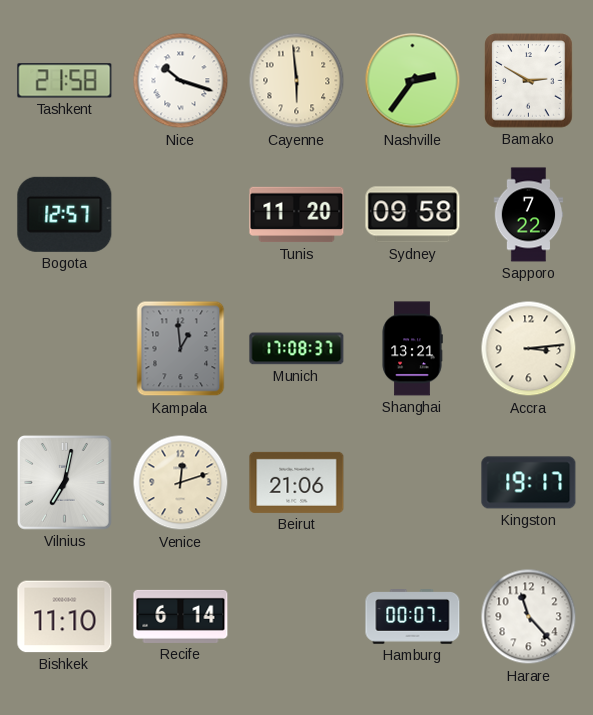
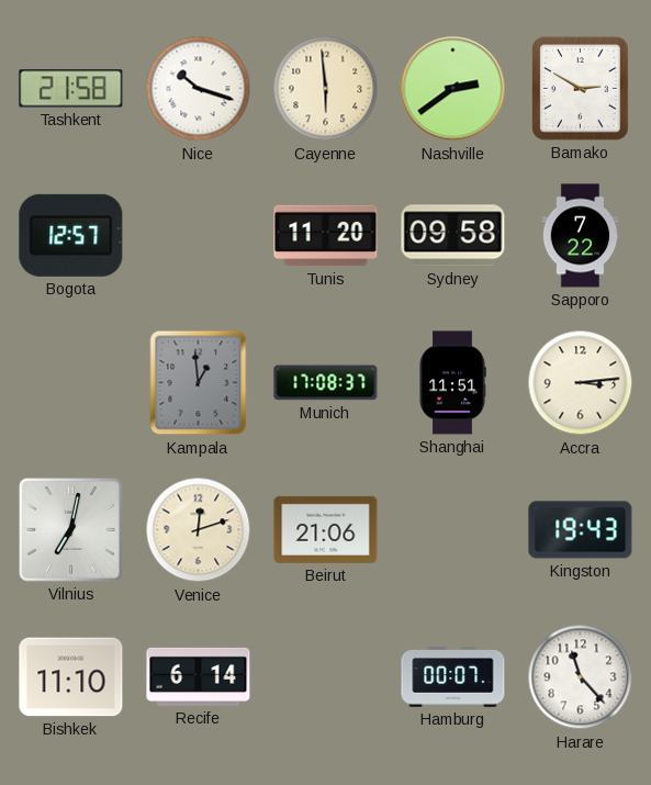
Nashville: 2:36 -> 2:39
Shanghai: 13:21 -> 11:51
Kingston: 19:17 -> 19:43
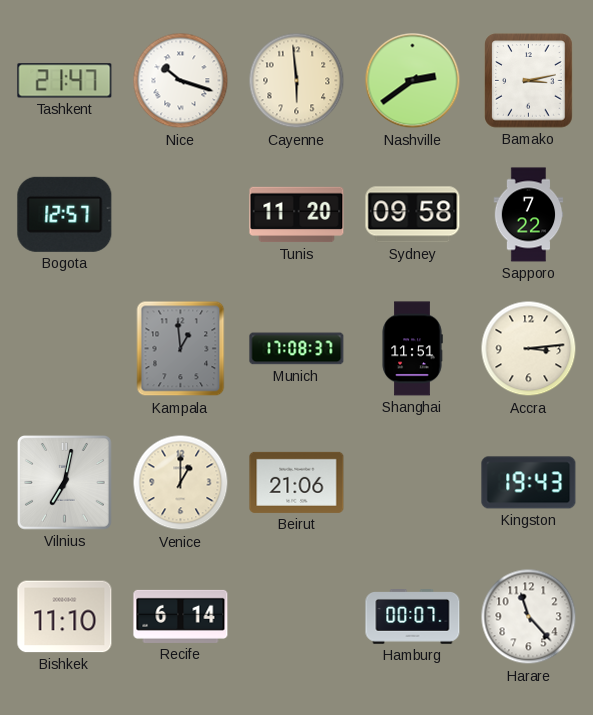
Tashkent: 21:58 -> 21:47
Bamako: 2:50 -> 3:13
Venice: 12:12 -> 1:00
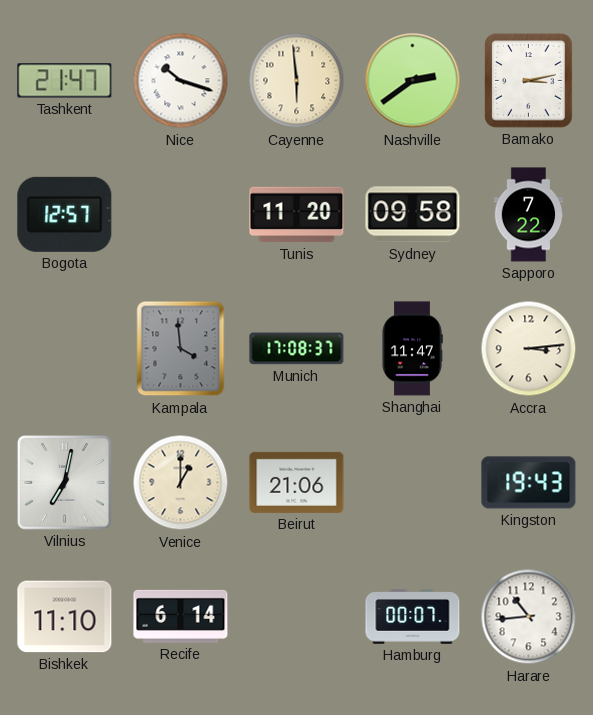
Kampala: 12:59 -> 3:59
Shanghai: 11:51 -> 11:47
Harare: 11:23 -> 10:44
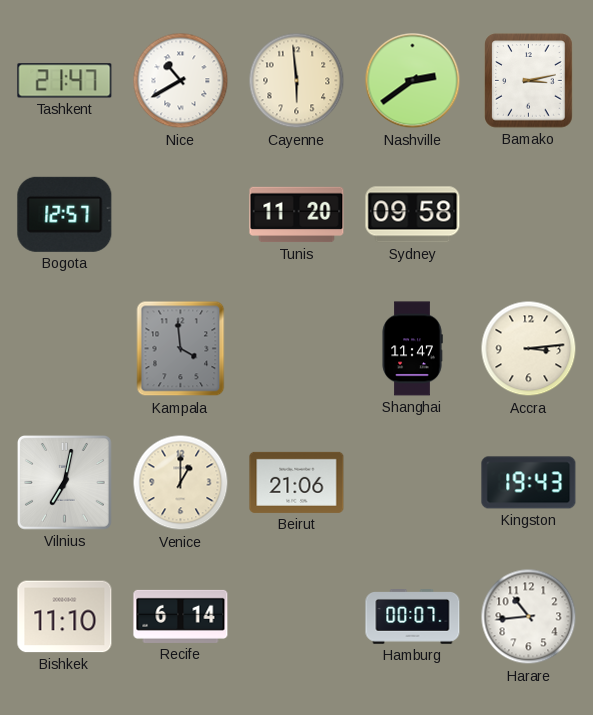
Nice: 10:18 -> 10:40
Sapporo: 7:22 -> none
Munich: 17:08 -> none
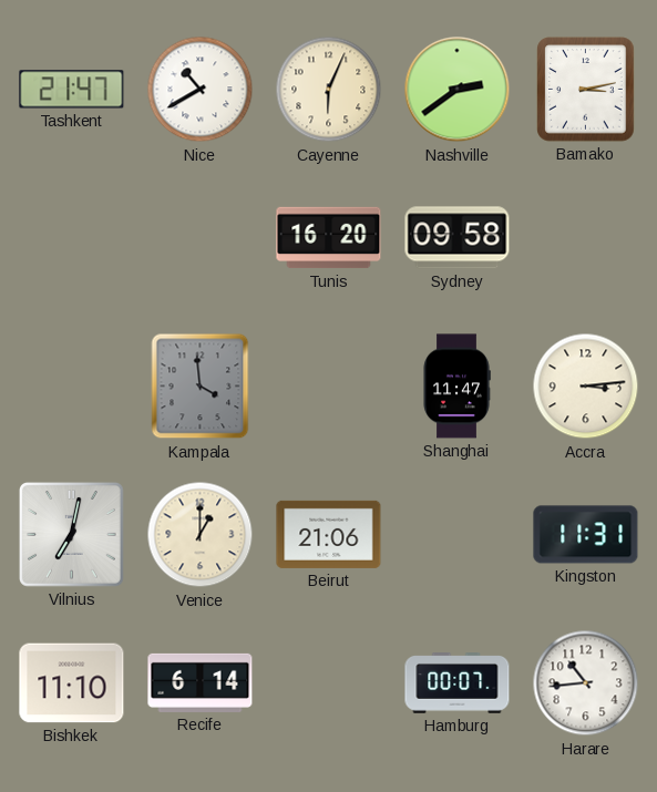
Cayenne: 5:59 -> 6:04
Bogota: 12:57 -> none
Tunis: 11:20 -> 16:20
Kingston: 19:43 -> 11:31
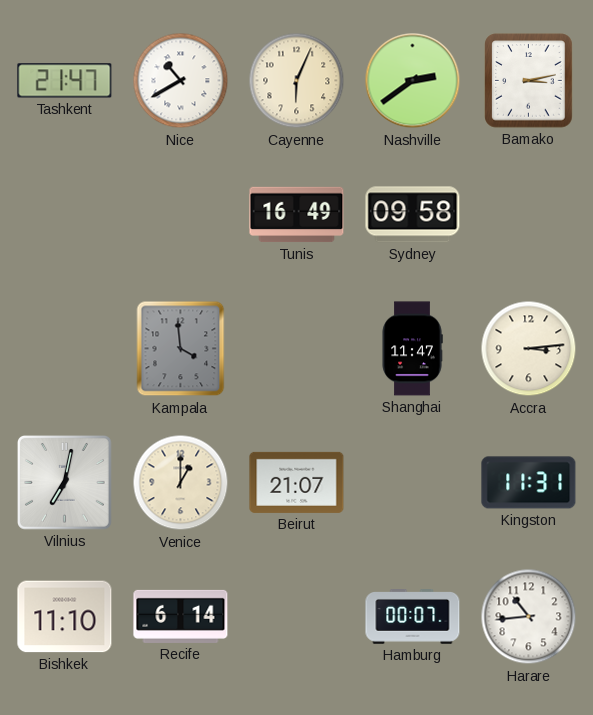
Tunis: 16:20 -> 16:49
Beirut: 21:06 -> 21:07
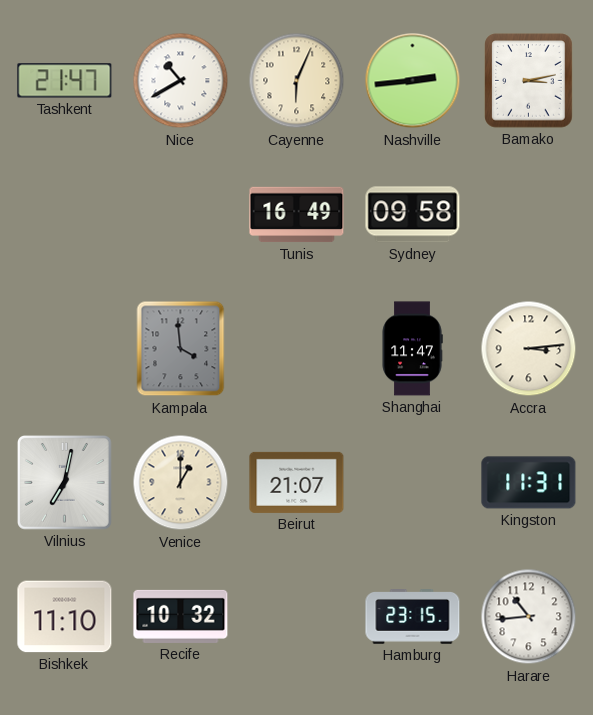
Nashville: 2:39 -> 2:44
Recife: 6:14 -> 10:32
Hamburg: 00:07 -> 23:15
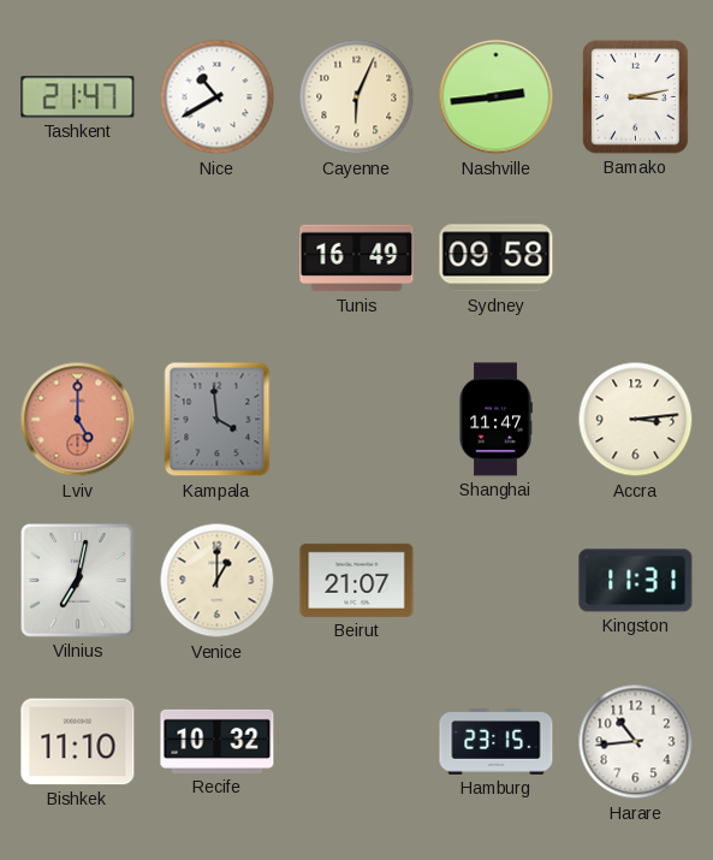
Lviv: none -> 5:00
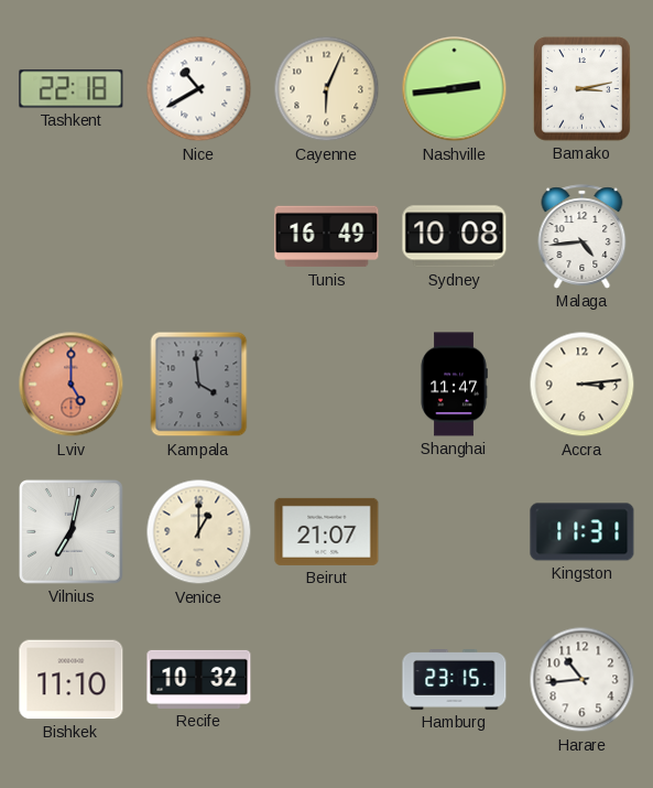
Tashkent: 21:47 -> 22:18
Sydney: 09:58 -> 10:08
Malaga: none -> 4:44
